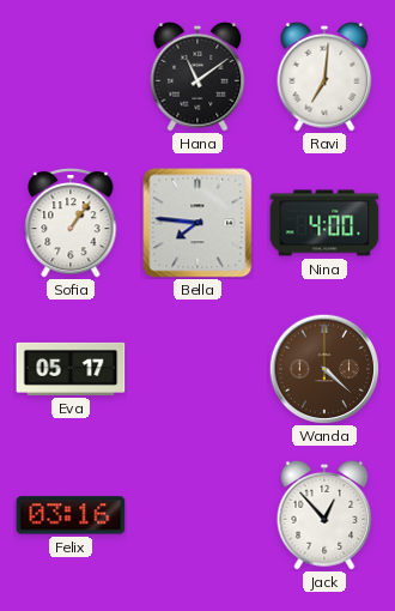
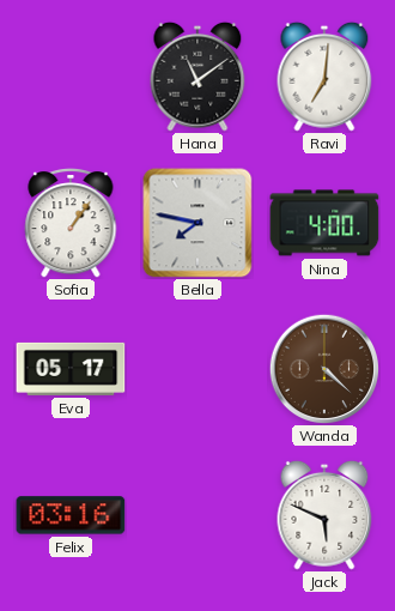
Bella: 7:46 -> 7:47
Jack: 12:53 -> 5:49
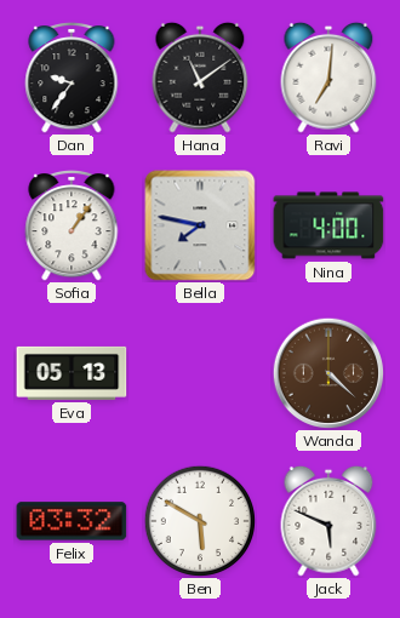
Dan: none -> 9:36
Eva: 05:17 -> 05:13
Felix: 03:16 -> 03:32
Ben: none -> 5:50
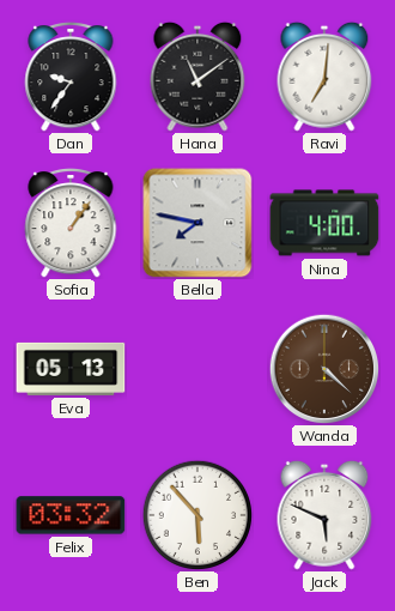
Ben: 5:50 -> 5:53
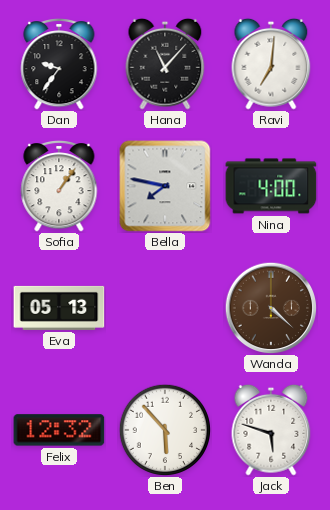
Hana: 11:09 -> 11:07
Felix: 03:32 -> 12:32
Jack: 5:49 -> 5:48
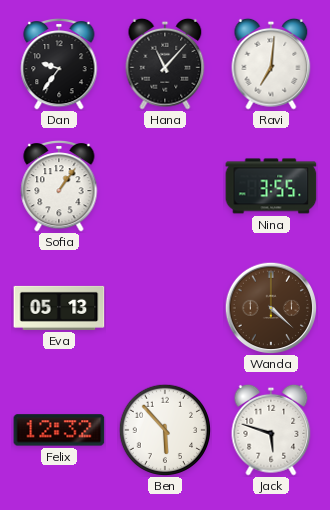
Bella: 7:47 -> none
Nina: 4:00 -> 3:55
